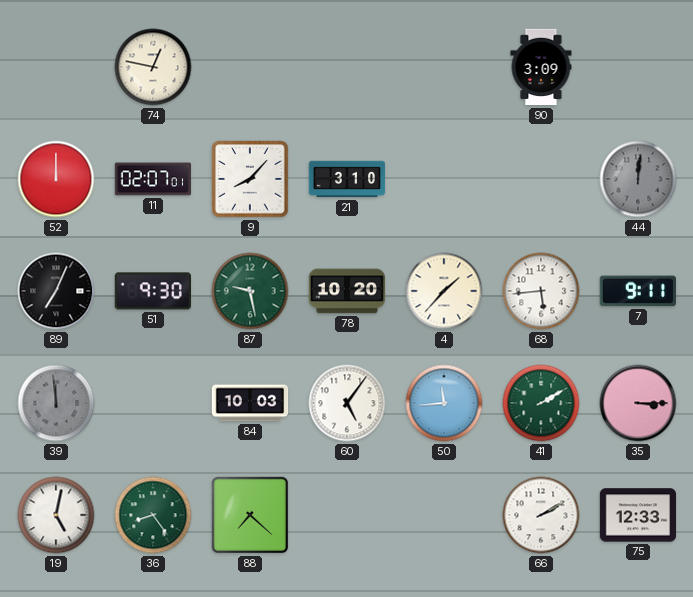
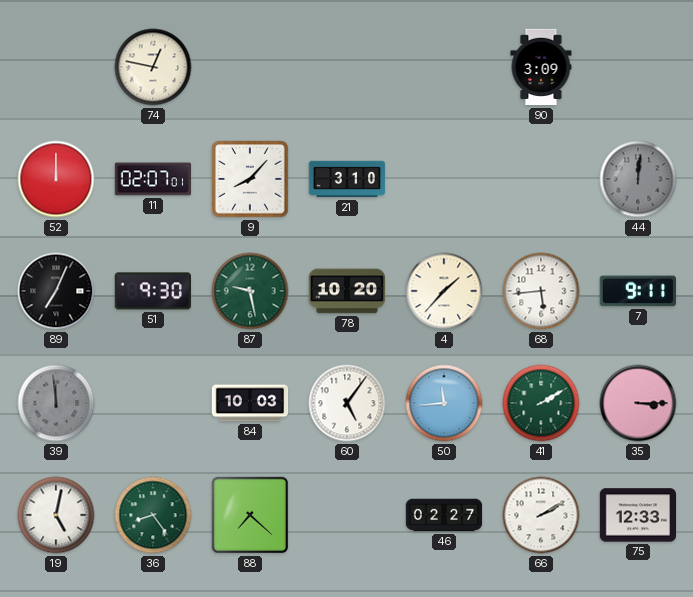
46: none -> 02:27
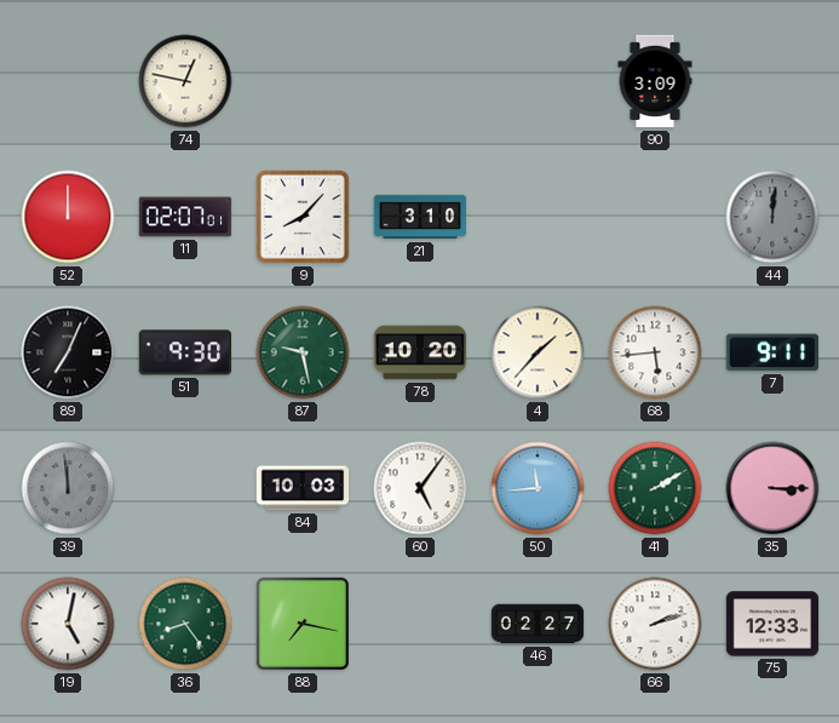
88: 7:22 -> 7:17
66: 2:10 -> 2:12
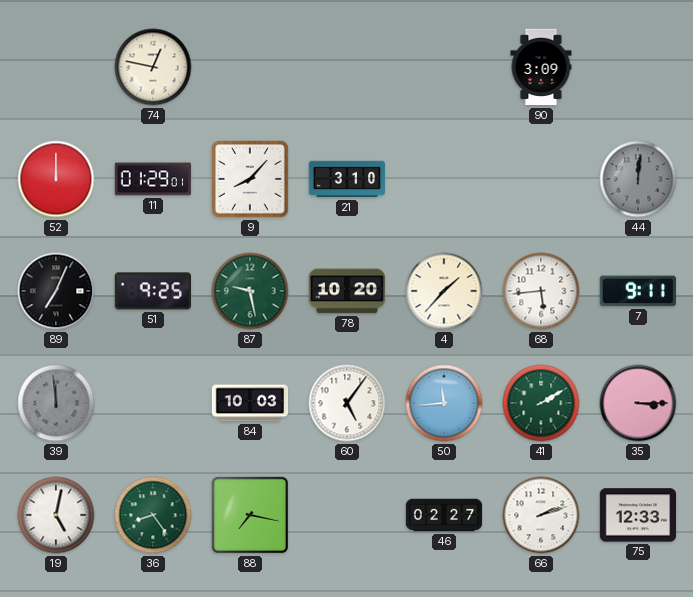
11: 02:07 -> 01:29
51: 9:30 -> 9:25
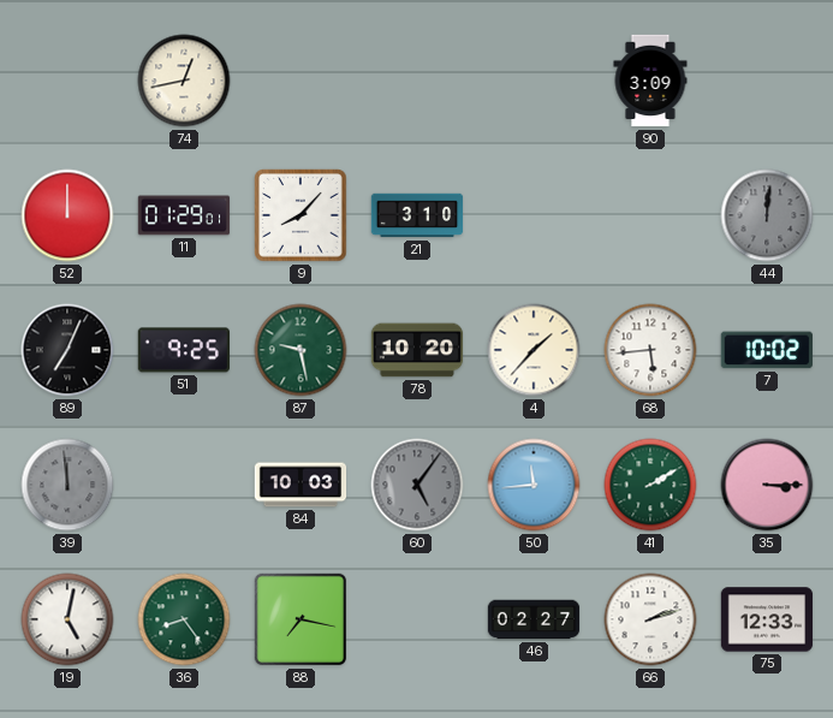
74: 12:47 -> 12:43
7: 9:11 -> 10:02
60 dial: white -> grey
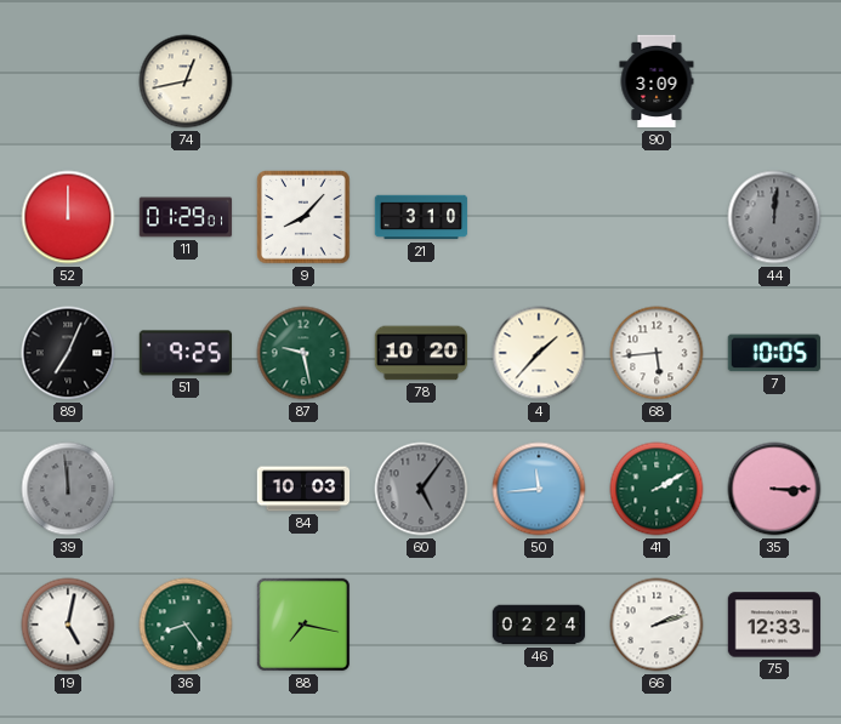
7: 10:02 -> 10:05
46: 02:27 -> 02:24
